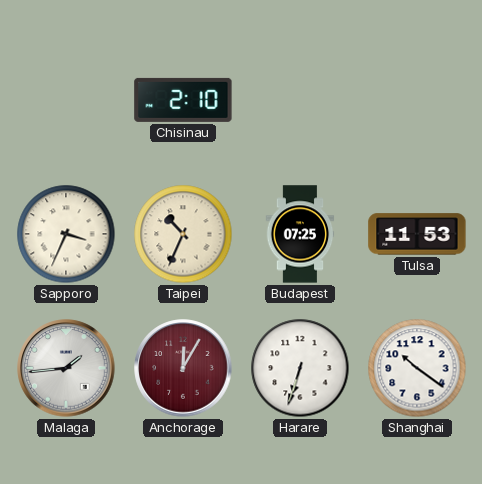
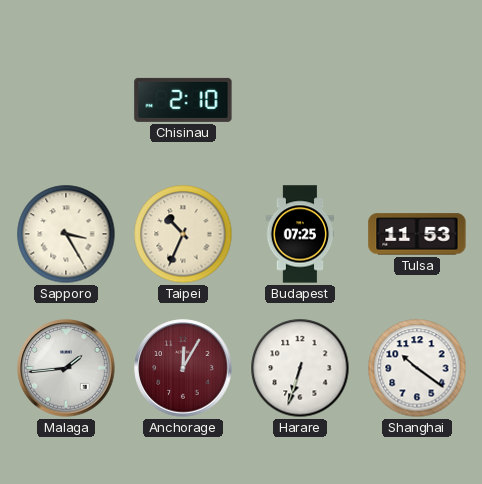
Sapporo: 3:34 -> 3:25
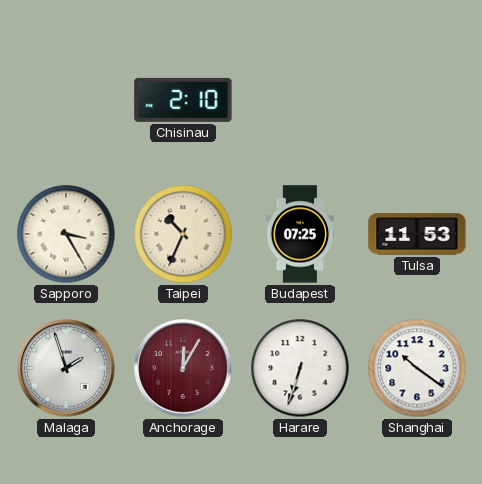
Malaga: 1:44 -> 1:57
